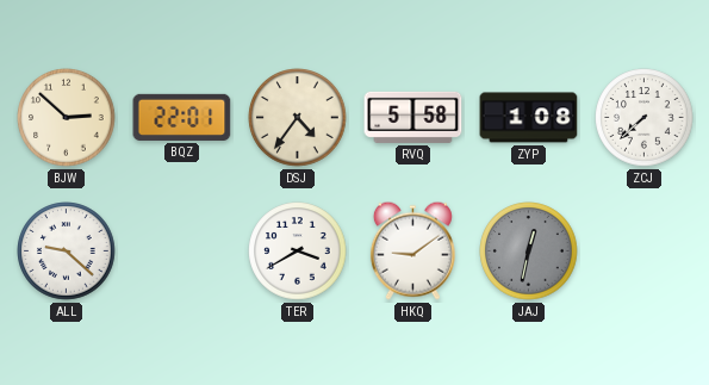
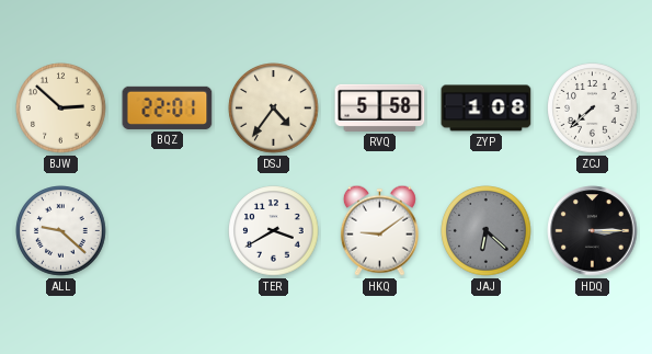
JAJ: 12:32 -> 6:22
HDQ: none -> 3:15
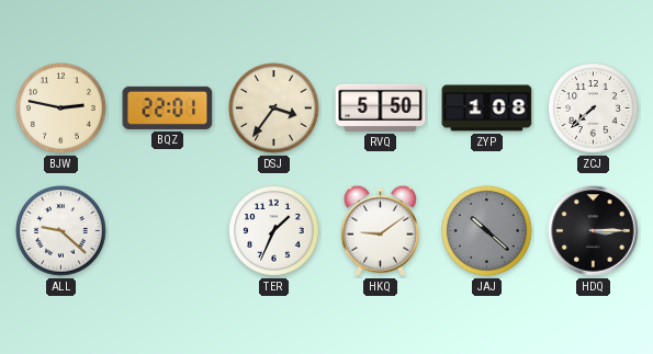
BJW: 2:52 -> 2:47
DSJ: 4:36 -> 3:36
RVQ: 5:58 -> 5:50
TER: 3:40 -> 1:34
JAJ: 6:22 -> 10:22
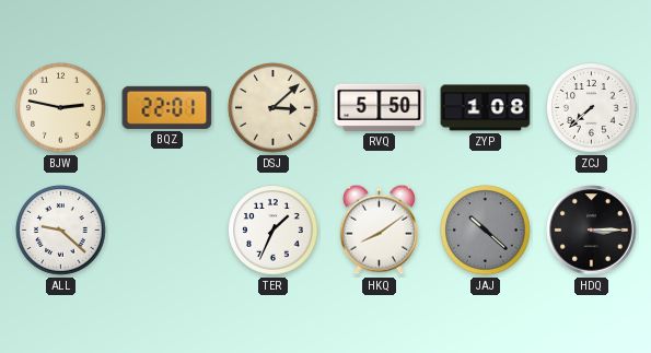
DSJ: 3:36 -> 3:08
HKQ: 9:09 -> 8:09
